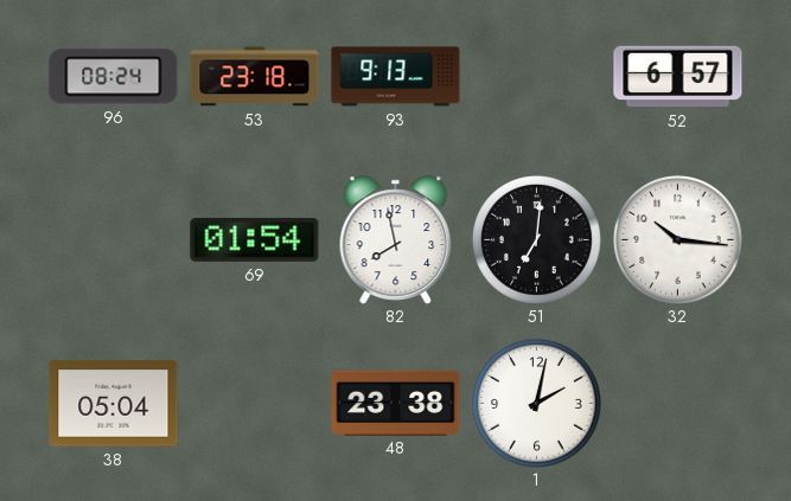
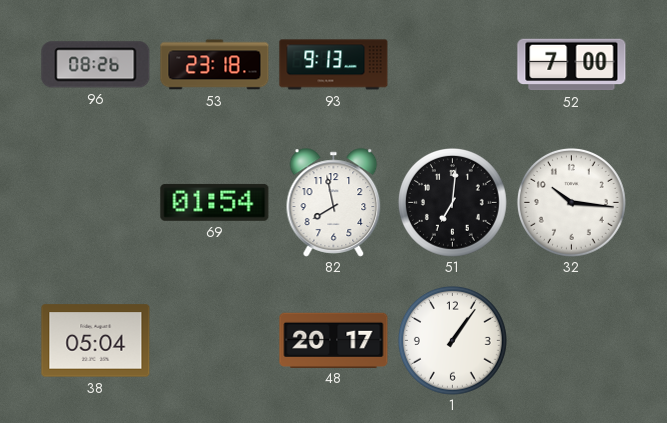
96: 08:24 -> 08:26
52: 6:57 -> 7:00
48: 23:38 -> 20:17
1: 2:02 -> 1:06
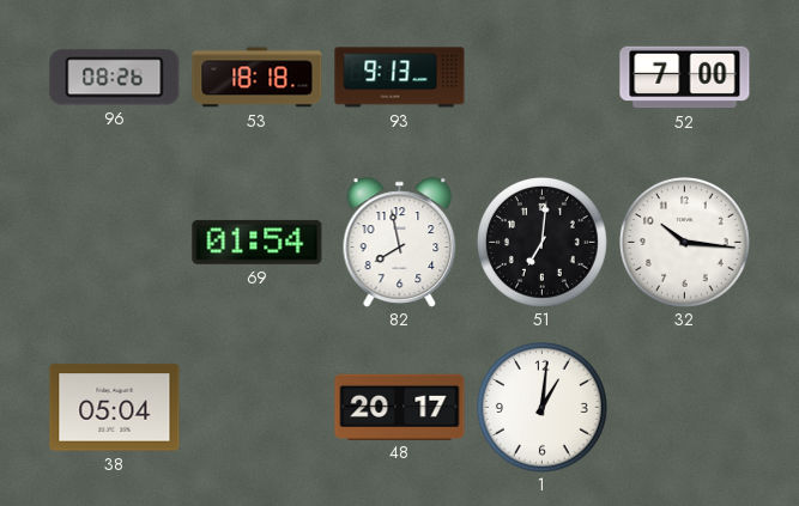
53: 23:18 -> 18:18
1: 1:06 -> 1:01
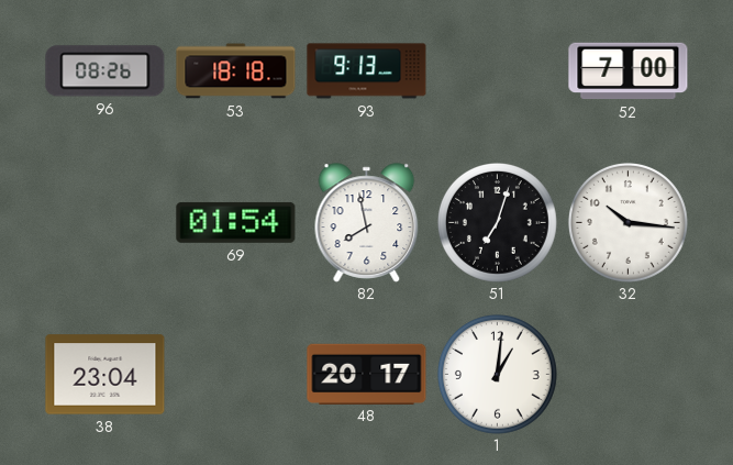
51: 7:01 -> 7:03
38: 05:04 -> 23:04
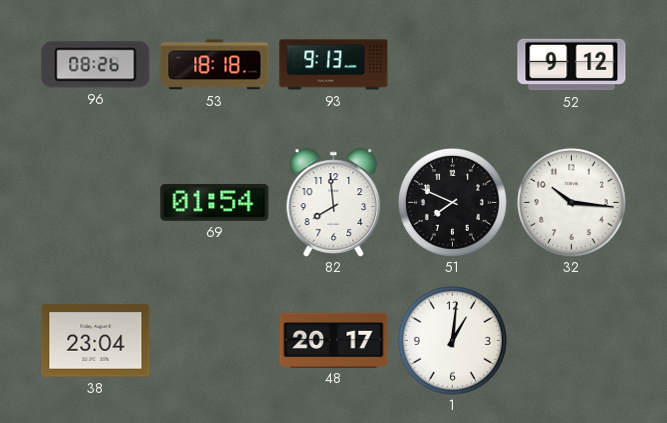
52: 7:00 -> 9:12
82: 7:58 -> 7:59
51: 7:03 -> 7:49
